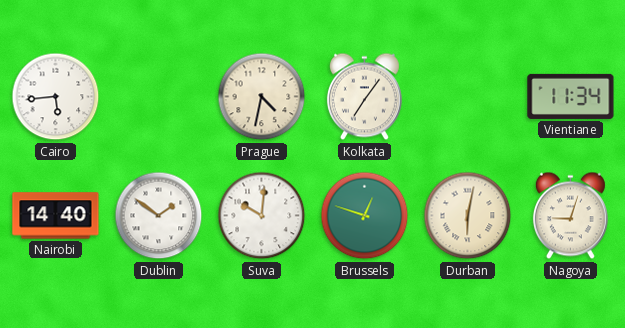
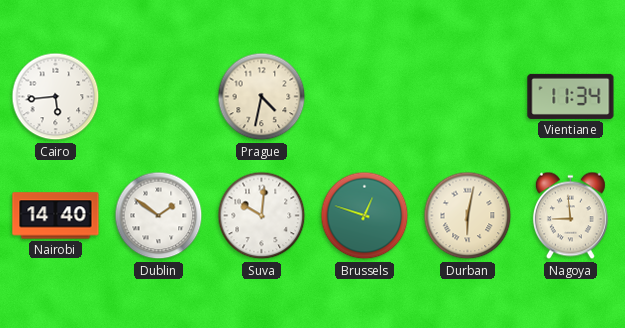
Kolkata: 7:06 -> none
Nagoya: 9:03 -> 8:59
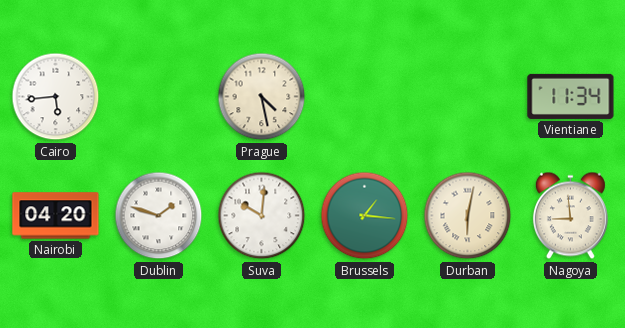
Prague: 4:32 -> 4:28
Nairobi: 14:40 -> 04:20
Dublin: 1:51 -> 1:48
Brussels: 12:48 -> 1:16
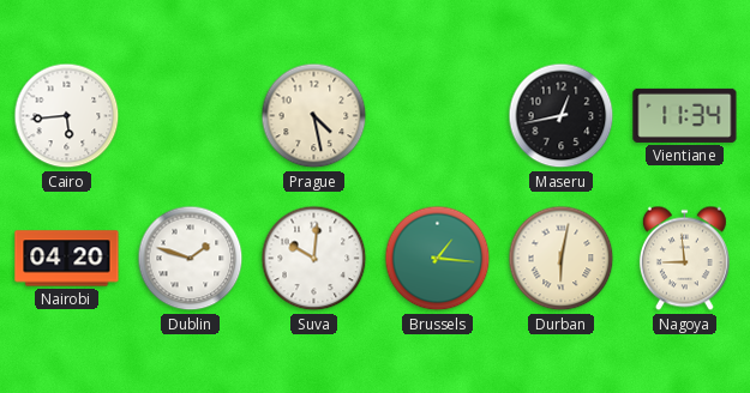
Maseru: none -> 12:43
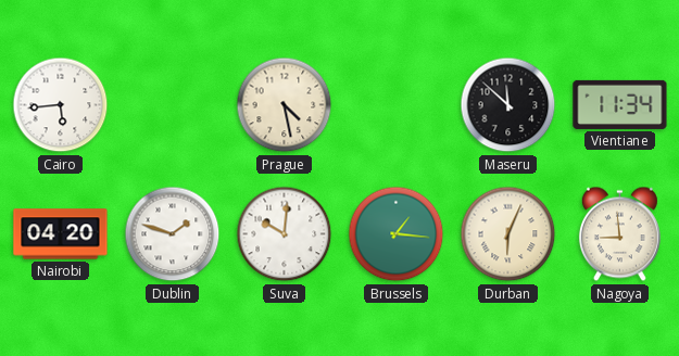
Maseru: 12:43 -> 11:52
Durban: 6:02 -> 6:04
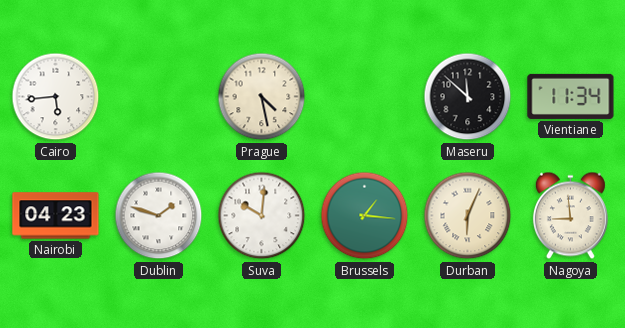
Nairobi: 04:20 -> 04:23
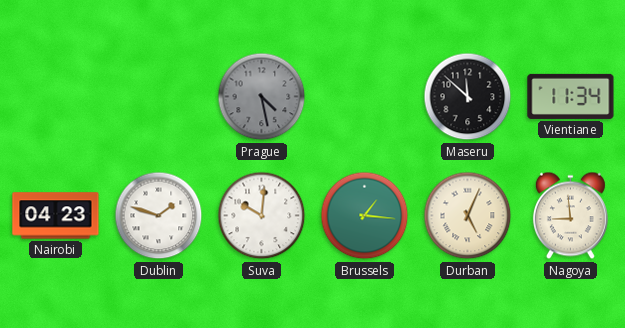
Cairo: 5:44 -> none
Prague dial: cream -> grey
Durban: 6:04 -> 5:04
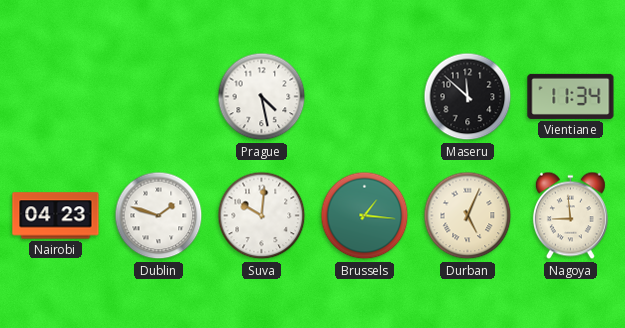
Prague dial: grey -> white
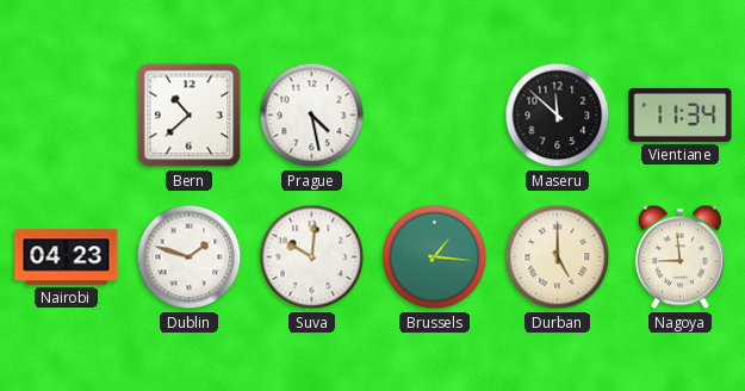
Bern: none -> 10:38
Durban: 5:04 -> 5:00
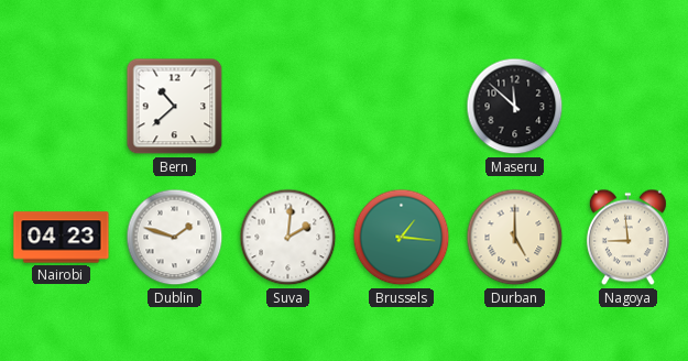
Prague: 4:28 -> none
Vientiane: 11:34 -> none
Suva: 10:01 -> 2:01
